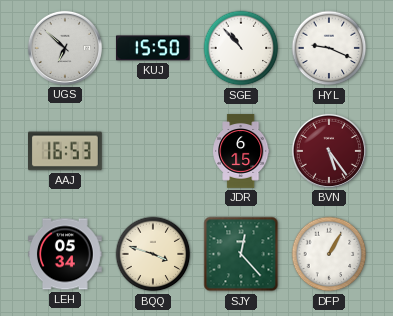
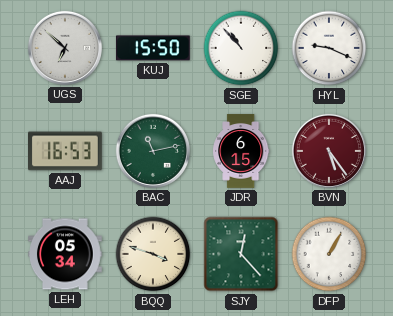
BAC: none -> 11:13
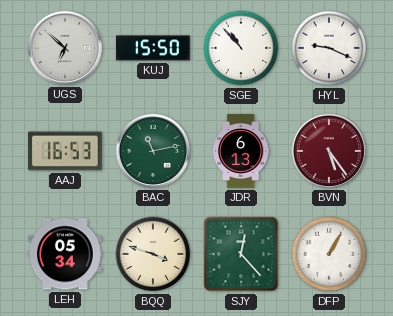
JDR: 6:15 -> 6:13
